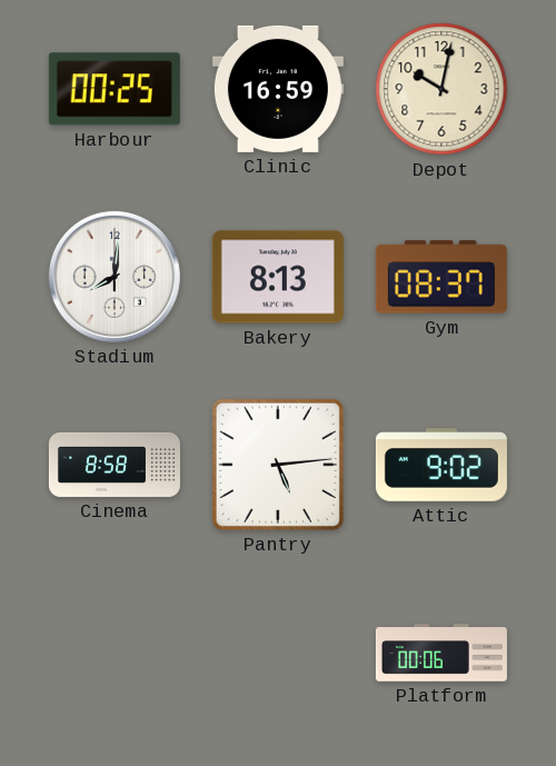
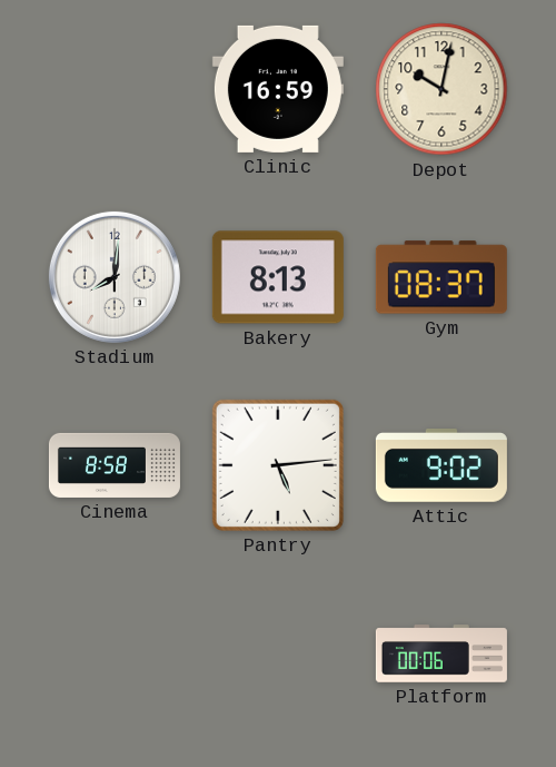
Harbour: 00:25 -> none
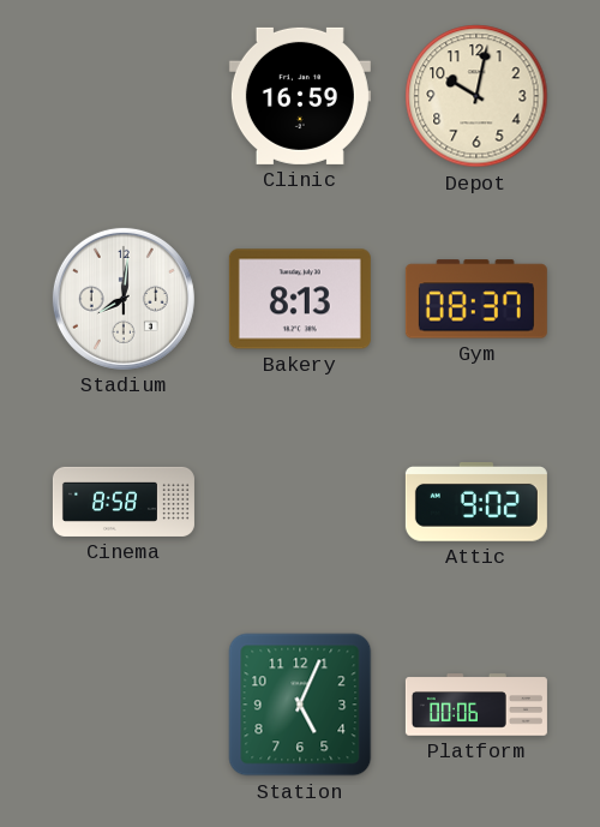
Pantry: 5:14 -> none
Station: none -> 5:04
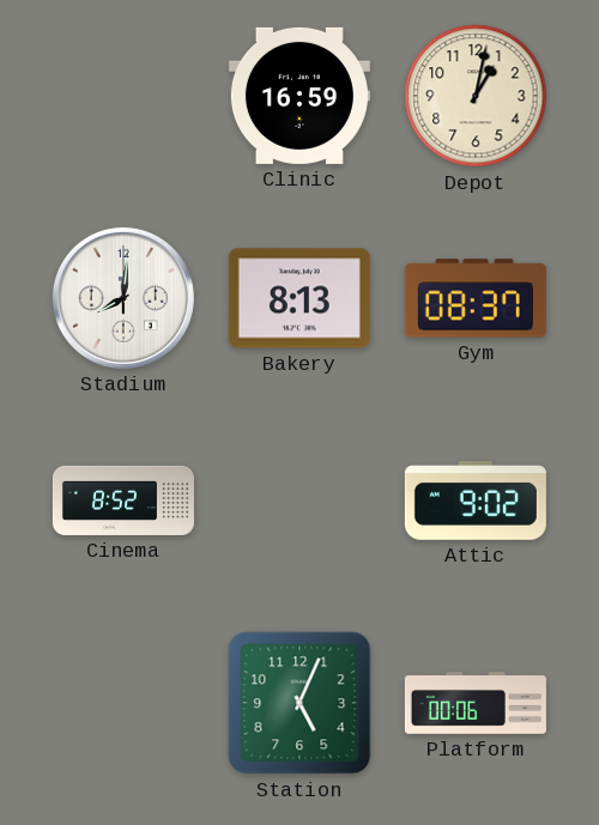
Depot: 10:02 -> 1:02
Cinema: 8:58 -> 8:52
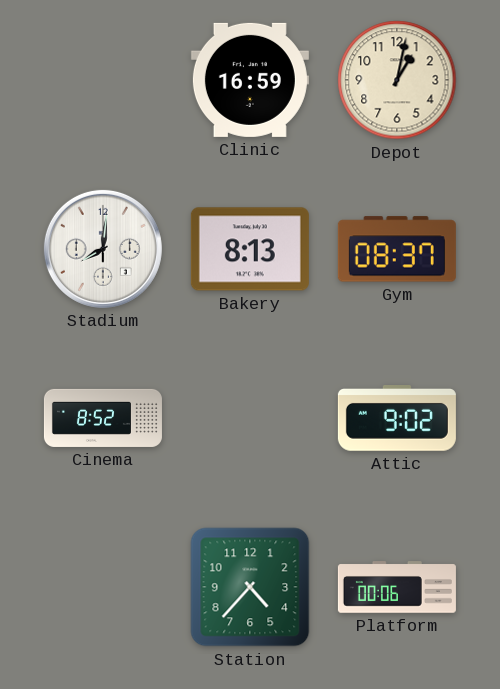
Station: 5:04 -> 4:37
